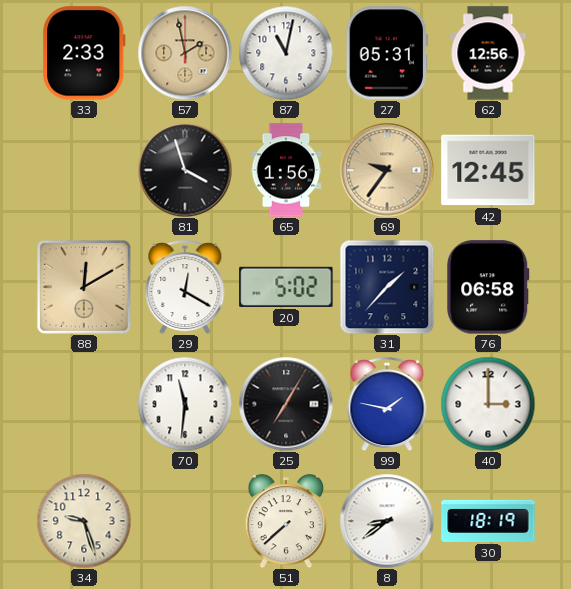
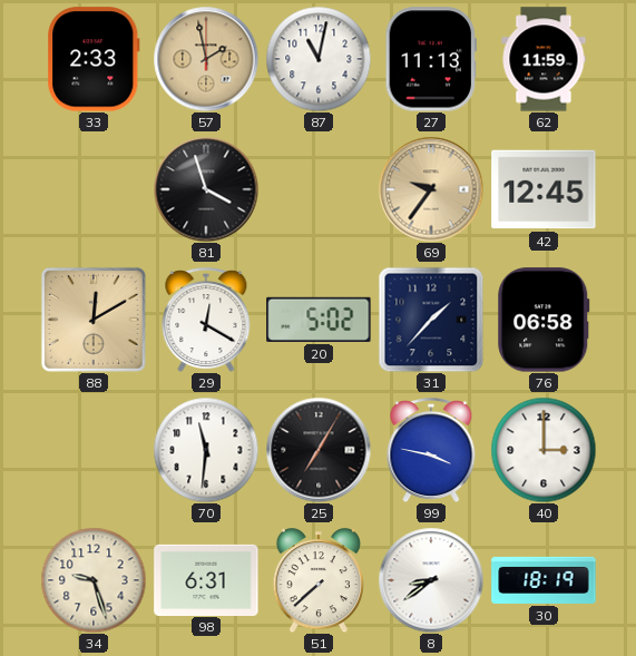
27: 05:31 -> 11:13
62: 12:56 -> 11:59
65: 1:56 -> none
99: 1:47 -> 3:47
98: none -> 6:31
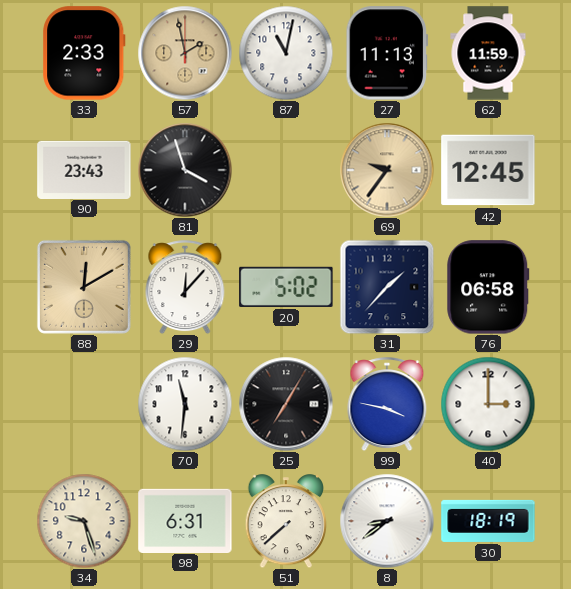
90: none -> 23:43
29: 12:20 -> 12:07
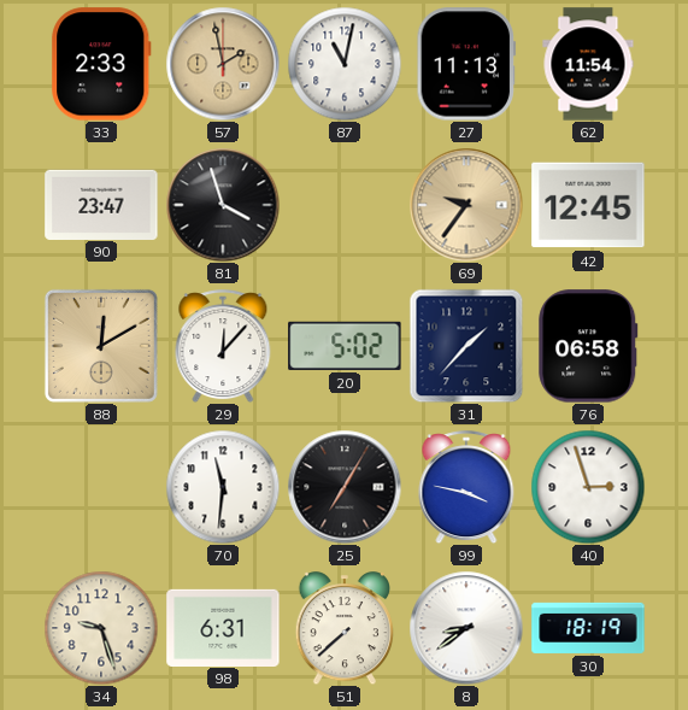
62: 11:59 -> 11:54
90: 23:43 -> 23:47
40: 3:00 -> 2:57
